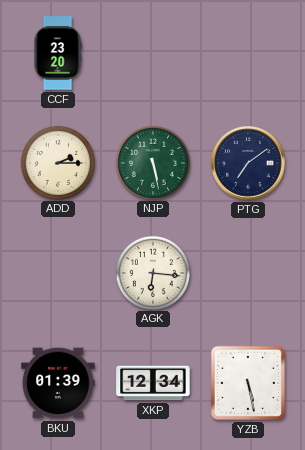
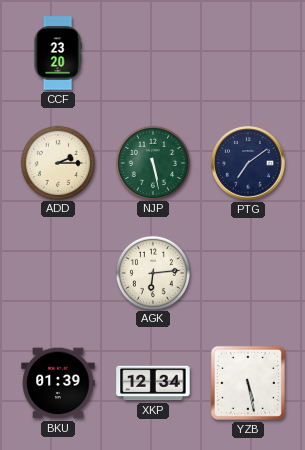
AGK: 6:16 -> 6:14
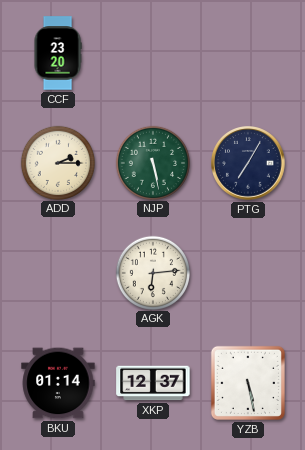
PTG: 7:09 -> 7:05
BKU: 01:39 -> 01:14
XKP: 12:34 -> 12:37
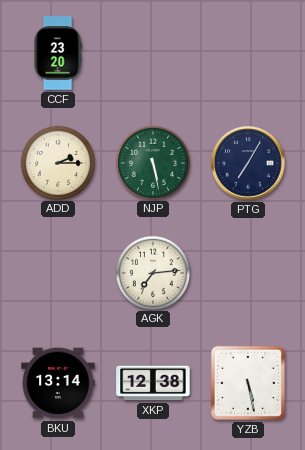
AGK: 6:14 -> 7:14
BKU: 01:14 -> 13:14
XKP: 12:37 -> 12:38
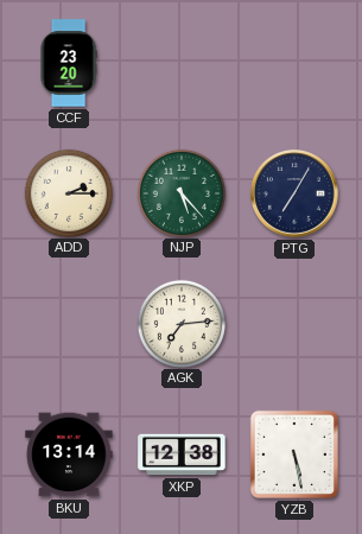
NJP: 5:28 -> 5:23
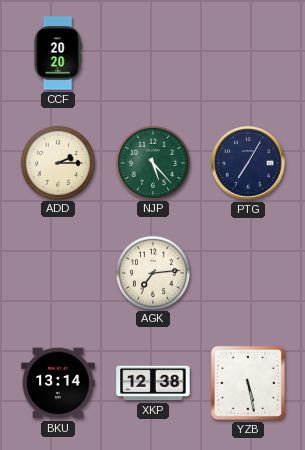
CCF: 23:20 -> 20:20
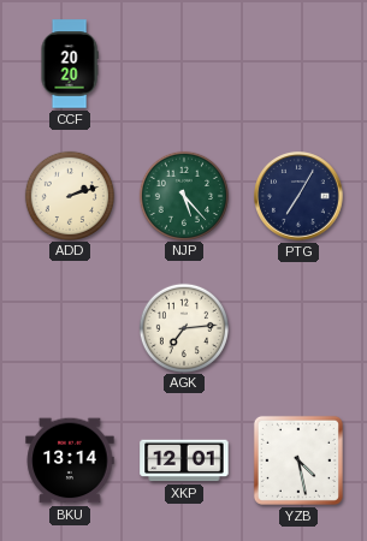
ADD: 2:15 -> 2:12
XKP: 12:38 -> 12:01
YZB: 5:28 -> 4:28
